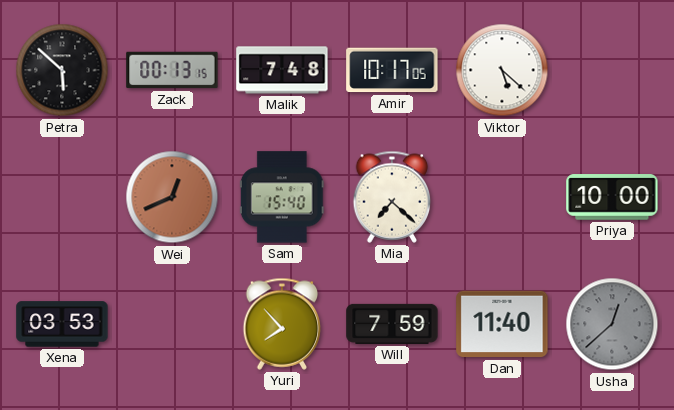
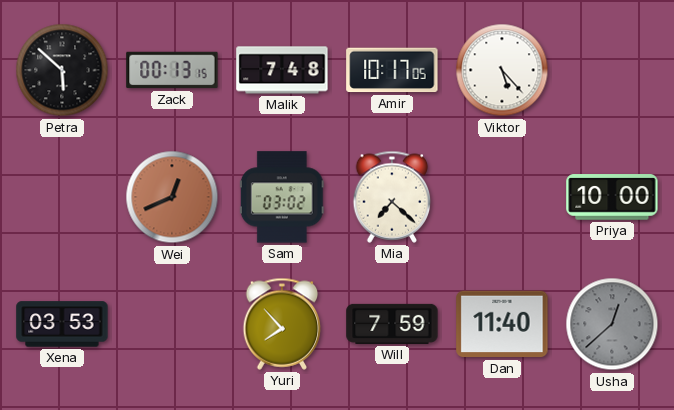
Viktor: 5:22 -> 5:23
Sam: 15:40 -> 03:02
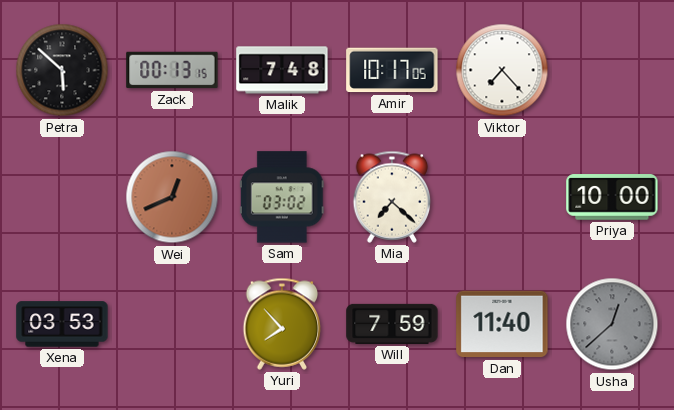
Viktor: 5:23 -> 7:23
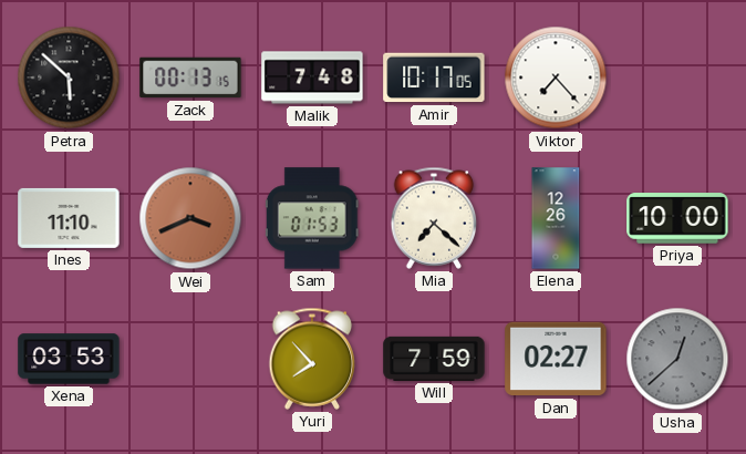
Ines: none -> 11:10
Wei: 12:41 -> 3:41
Sam: 03:02 -> 01:53
Elena: none -> 12:26
Dan: 11:40 -> 02:27
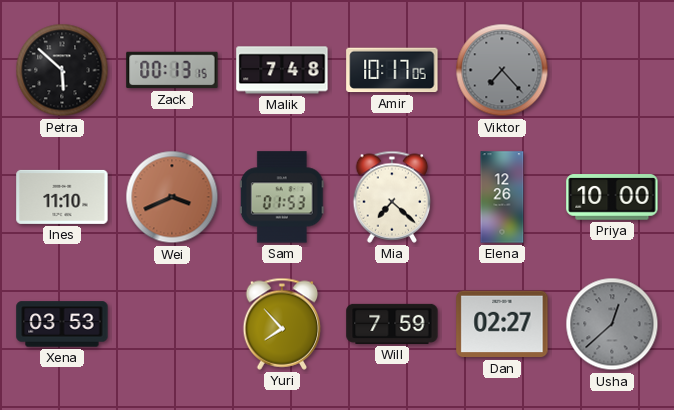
Viktor dial: white -> grey
